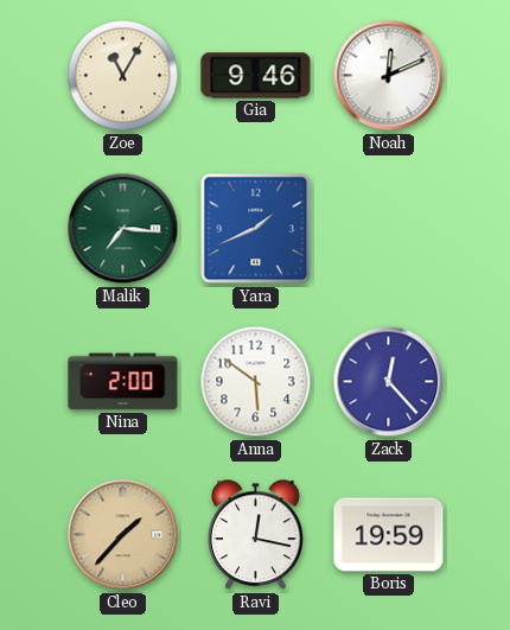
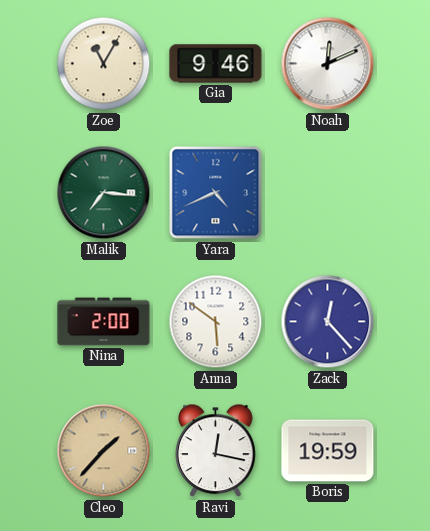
Yara: 1:41 -> 4:41
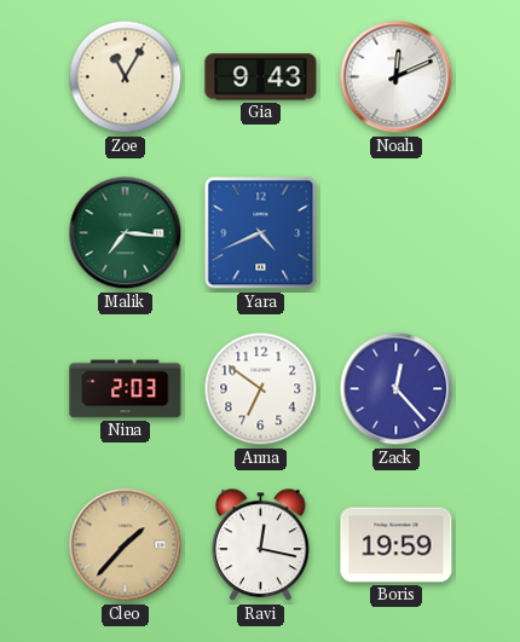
Gia: 9:46 -> 9:43
Nina: 2:00 -> 2:03
Anna: 5:51 -> 6:51
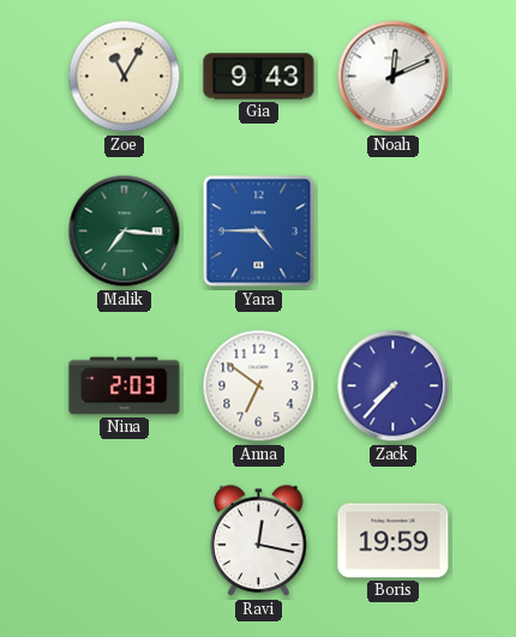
Yara: 4:41 -> 4:45
Zack: 12:23 -> 7:37
Cleo: 1:37 -> none
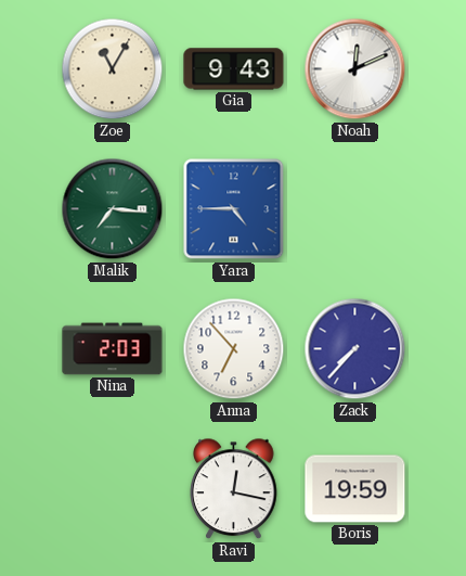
Anna: 6:51 -> 6:53
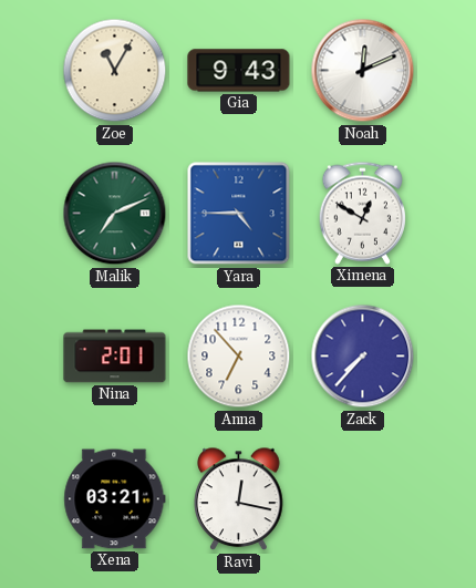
Malik: 7:16 -> 7:11
Ximena: none -> 12:50
Nina: 2:03 -> 2:01
Xena: none -> 03:21
Boris: 19:59 -> none
